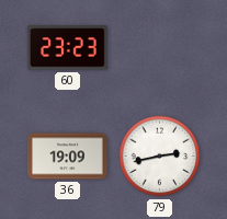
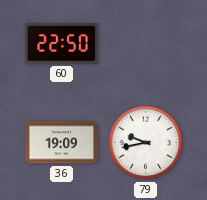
60: 23:23 -> 22:50
79: 2:43 -> 9:43
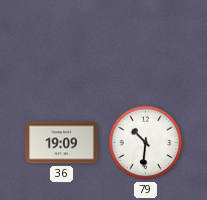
60: 22:50 -> none
79: 9:43 -> 10:31
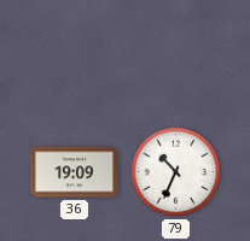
79: 10:31 -> 10:34
